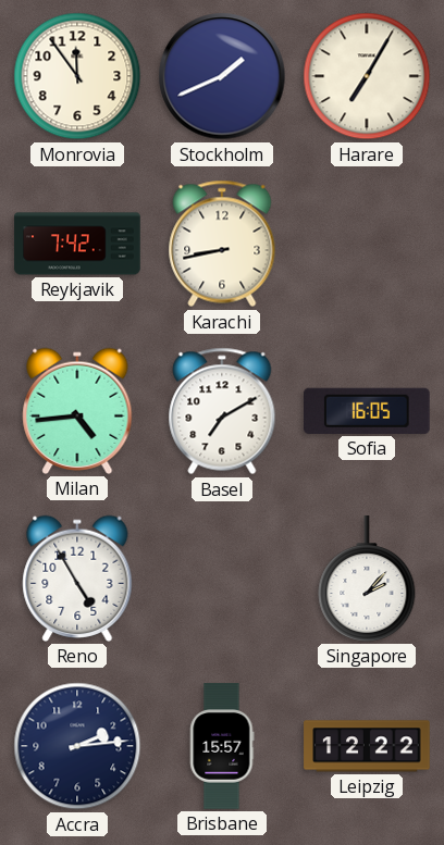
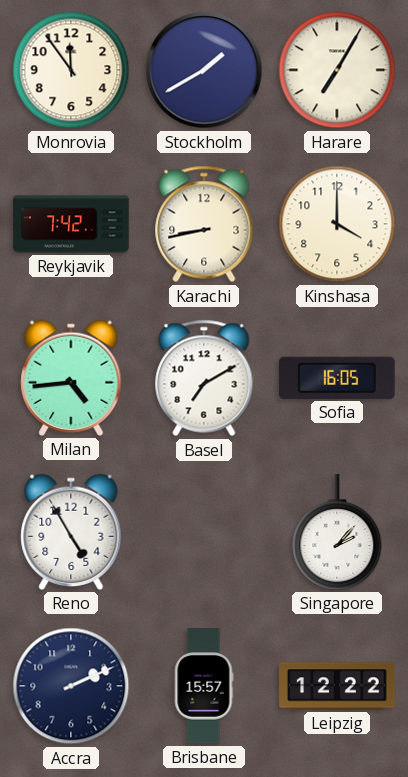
Stockholm: 1:41 -> 1:40
Kinshasa: none -> 4:00
Accra: 2:14 -> 2:11
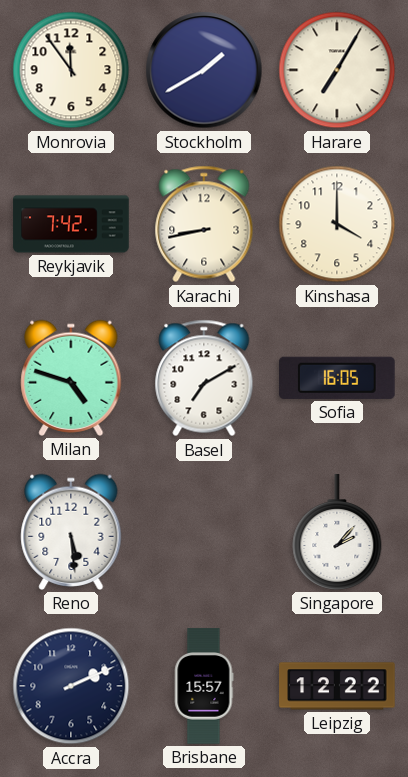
Milan: 4:44 -> 4:48
Reno: 4:55 -> 5:29
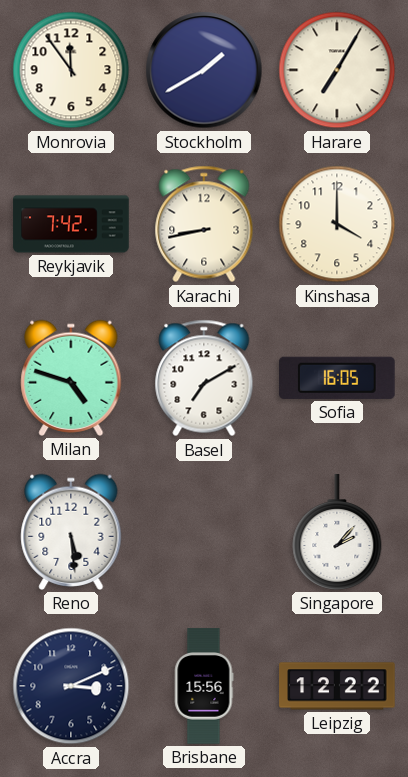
Accra: 2:11 -> 3:11
Brisbane: 15:57 -> 15:56
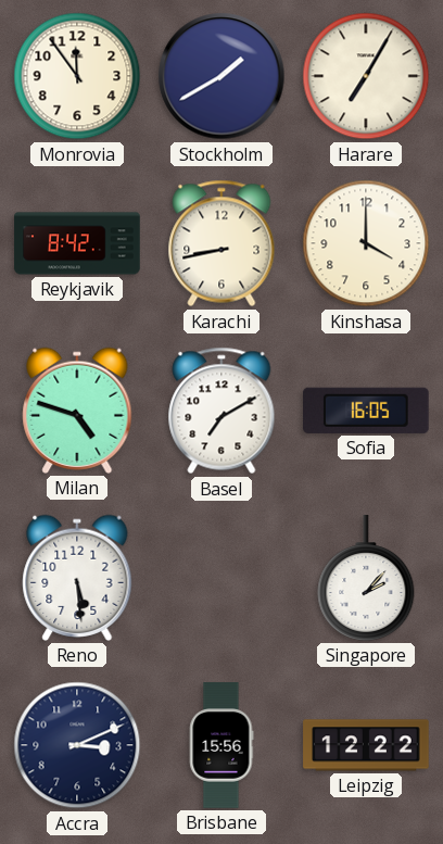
Reykjavik: 7:42 -> 8:42
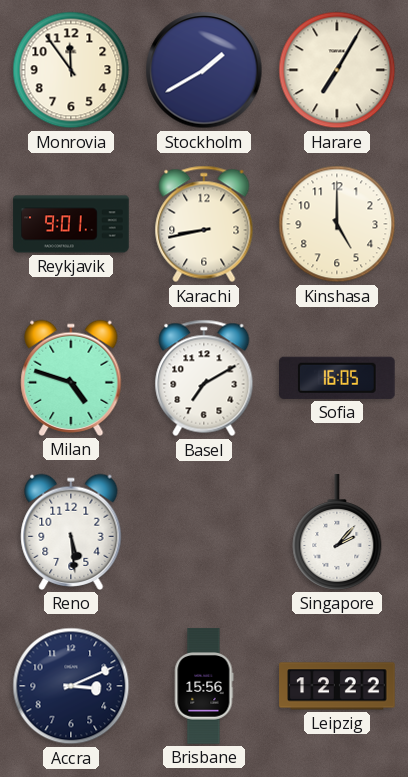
Reykjavik: 8:42 -> 9:01
Kinshasa: 4:00 -> 5:00
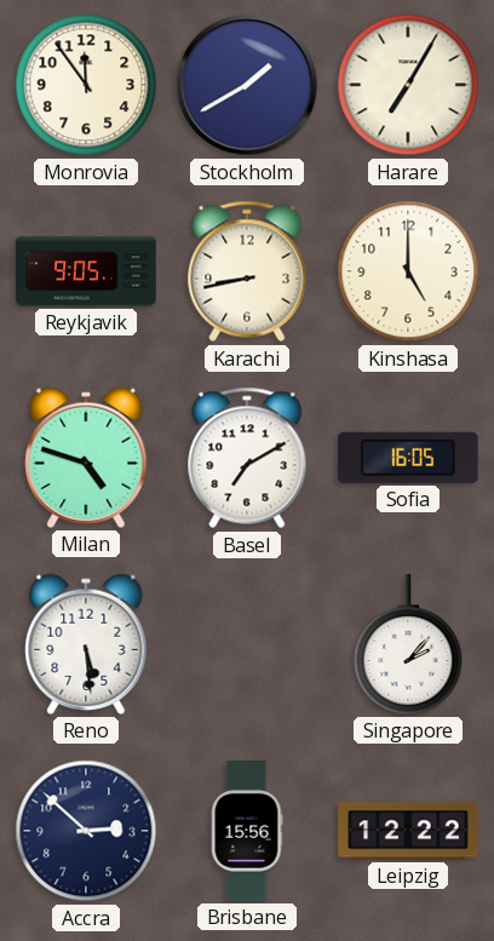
Reykjavik: 9:01 -> 9:05
Accra: 3:11 -> 2:52
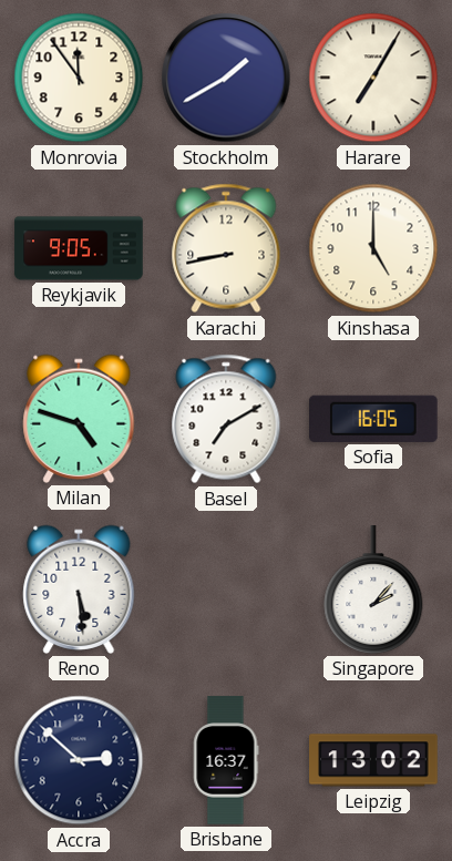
Brisbane: 15:56 -> 16:37
Leipzig: 12:22 -> 13:02
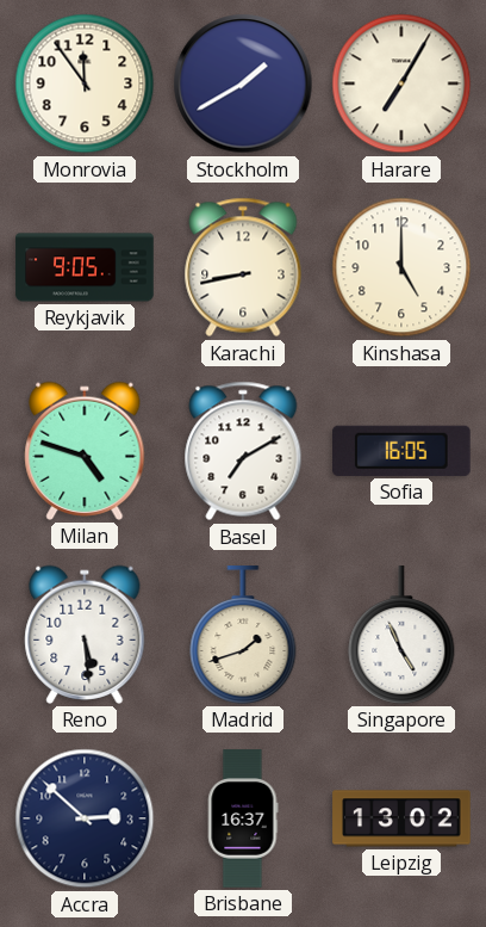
Madrid: none -> 1:42
Singapore: 2:07 -> 4:56
